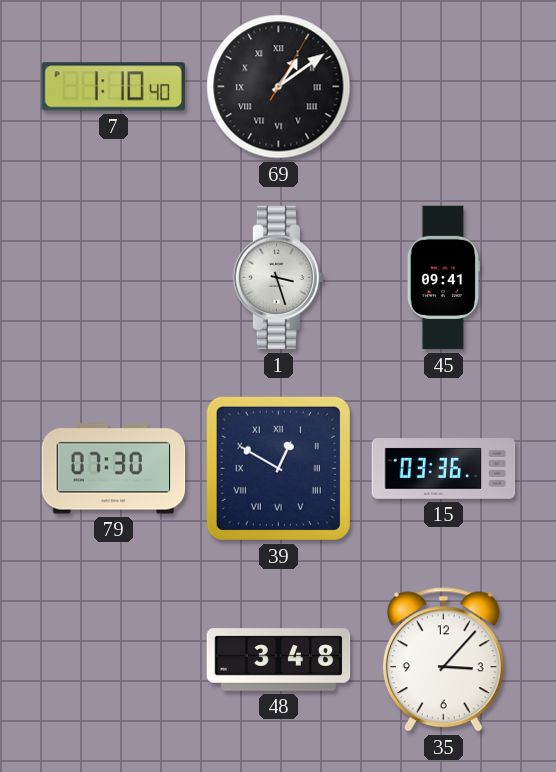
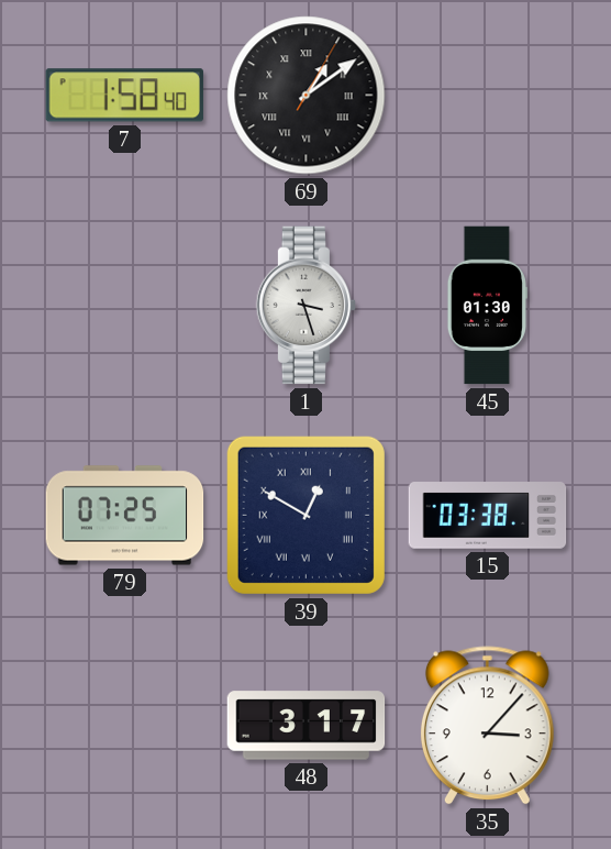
7: 1:10 -> 1:58
45: 09:41 -> 01:30
79: 07:30 -> 07:25
15: 03:36 -> 03:38
48: 3:48 -> 3:17
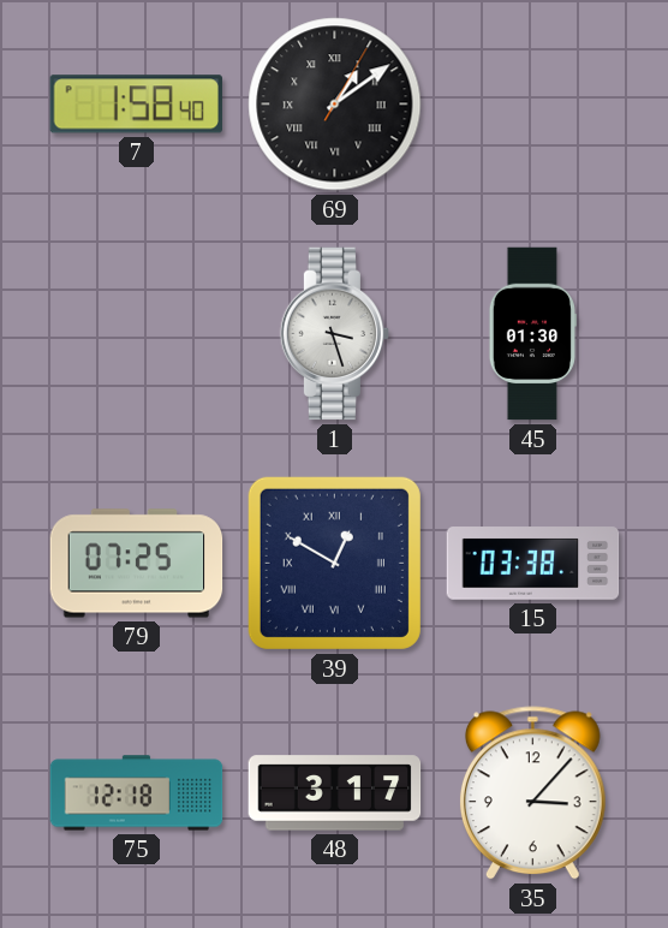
75: none -> 12:18
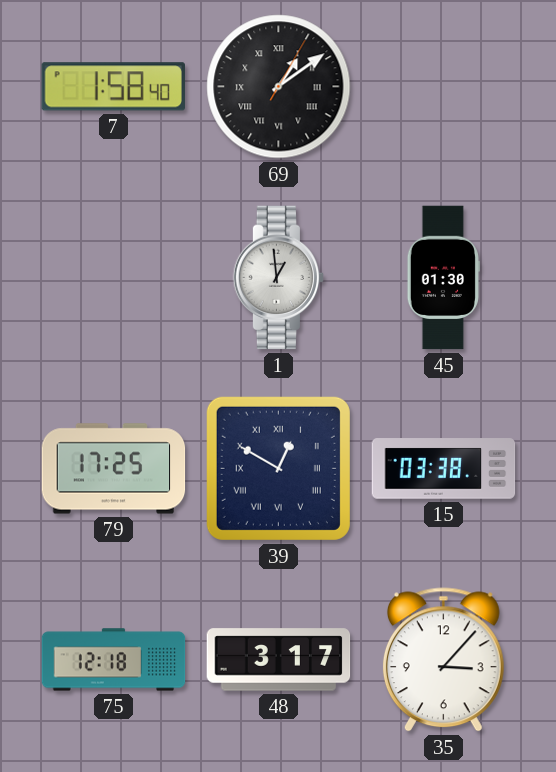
1: 3:27 -> 12:59
79: 07:25 -> 17:25
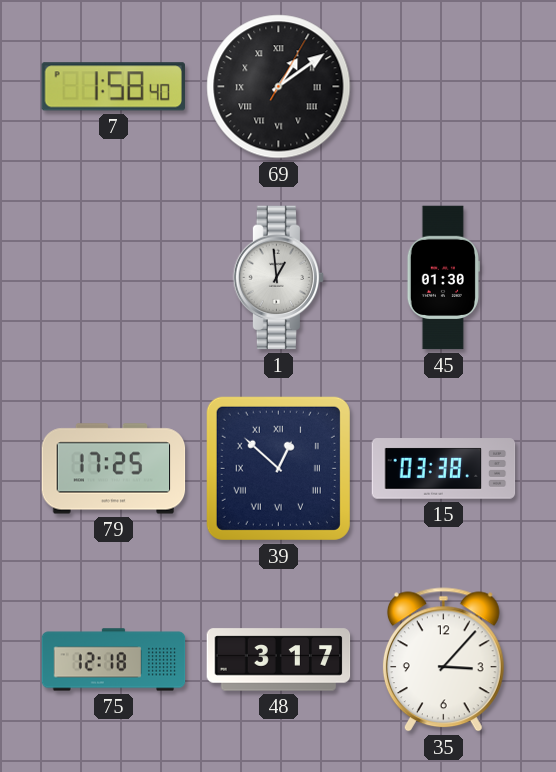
39: 12:50 -> 12:52
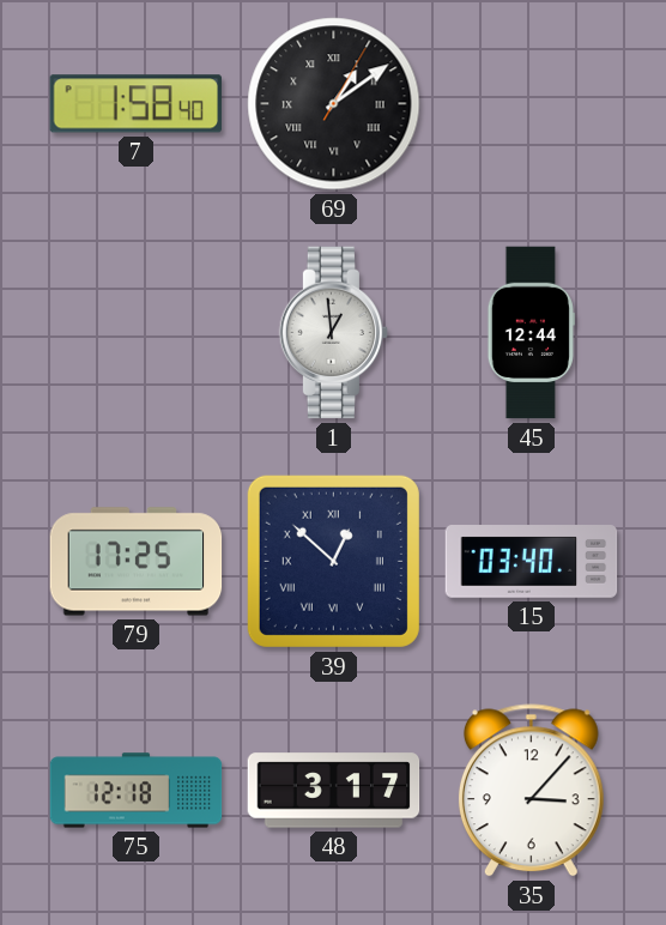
45: 01:30 -> 12:44
15: 03:38 -> 03:40
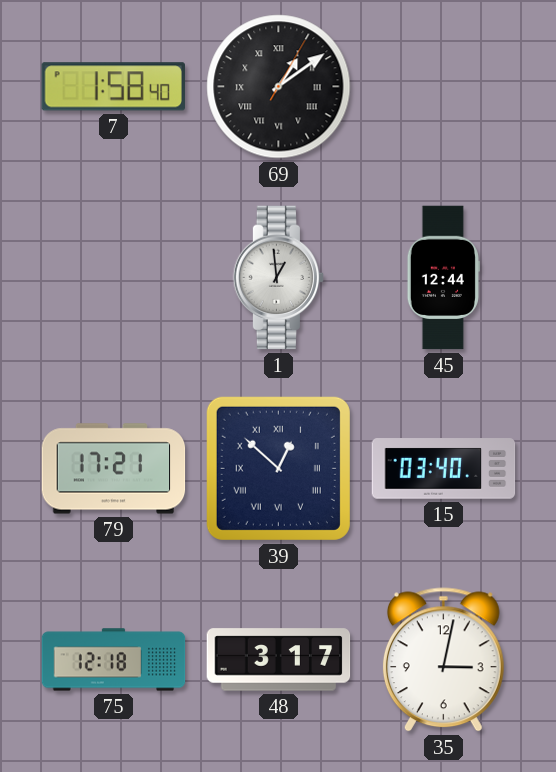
79: 17:25 -> 17:21
35: 3:07 -> 3:02
